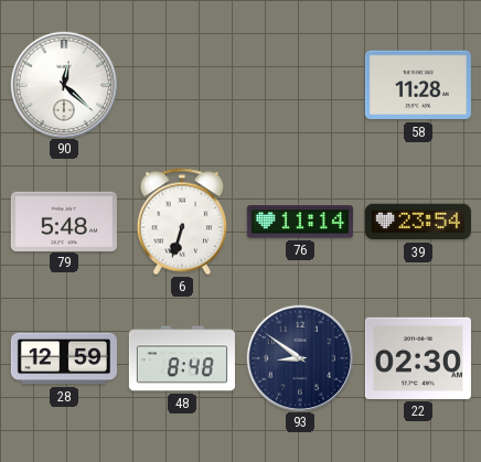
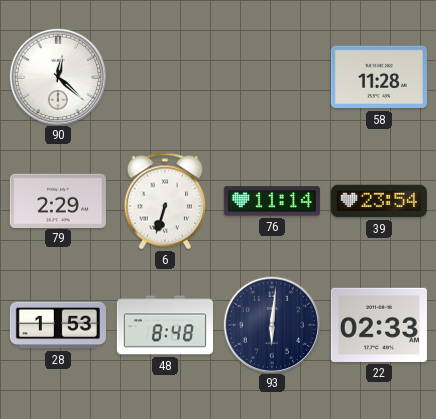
79: 5:48 -> 2:29
28: 12:59 -> 1:53
93: 8:51 -> 6:01
22: 02:30 -> 02:33
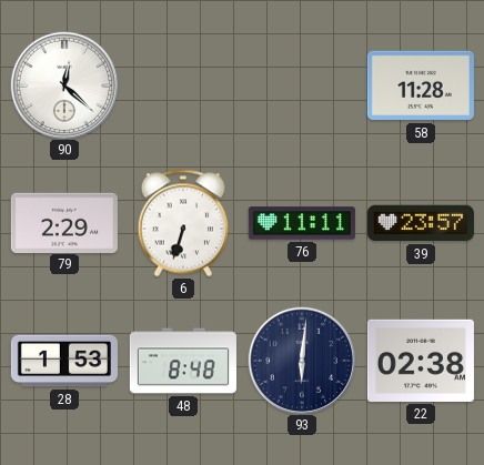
76: 11:14 -> 11:11
39: 23:54 -> 23:57
22: 02:33 -> 02:38
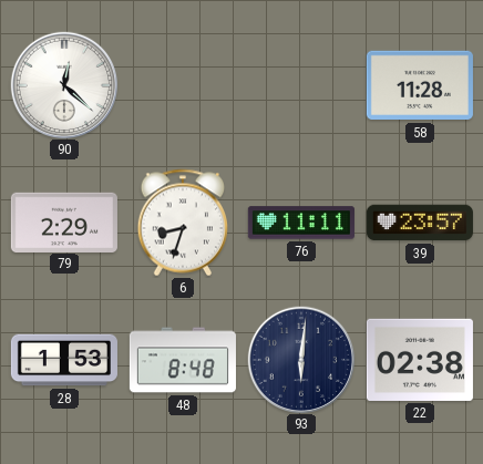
6: 6:33 -> 8:33
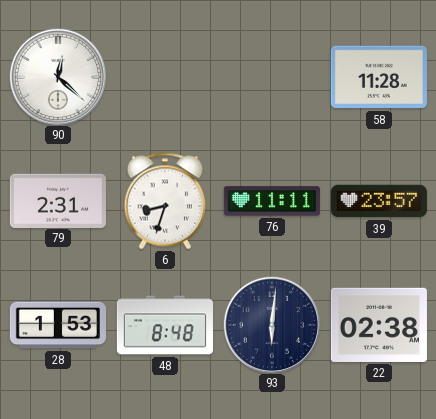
79: 2:29 -> 2:31
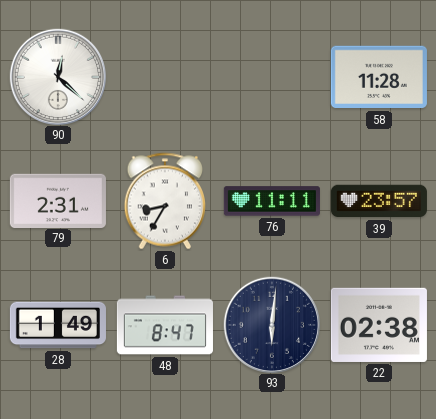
6: 8:33 -> 8:35
28: 1:53 -> 1:49
48: 8:48 -> 8:47
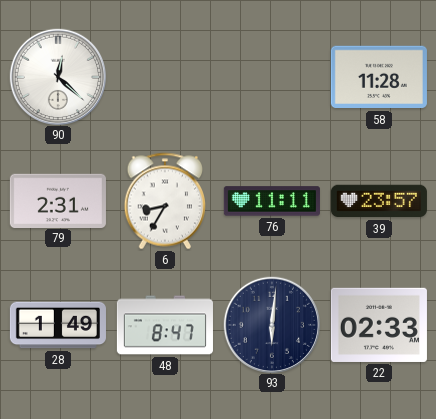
22: 02:38 -> 02:33
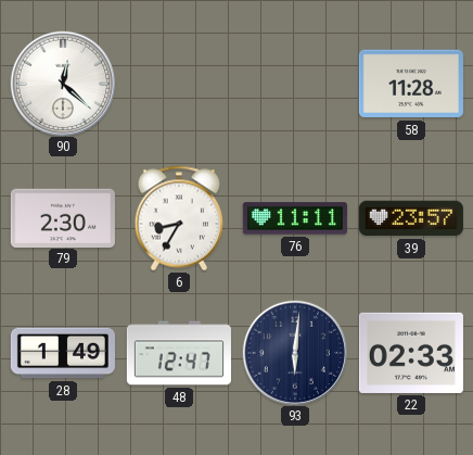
79: 2:31 -> 2:30
48: 8:47 -> 12:47
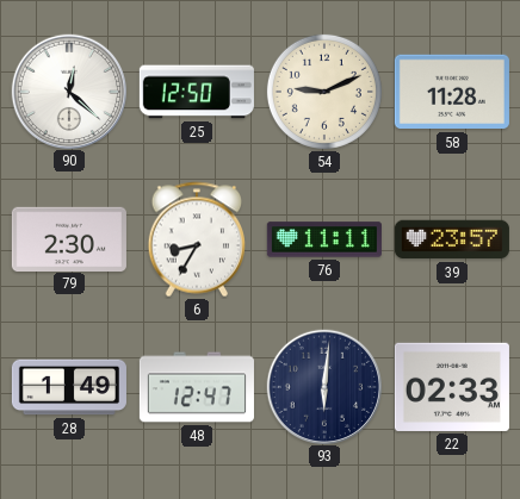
25: none -> 12:50
54: none -> 9:11
